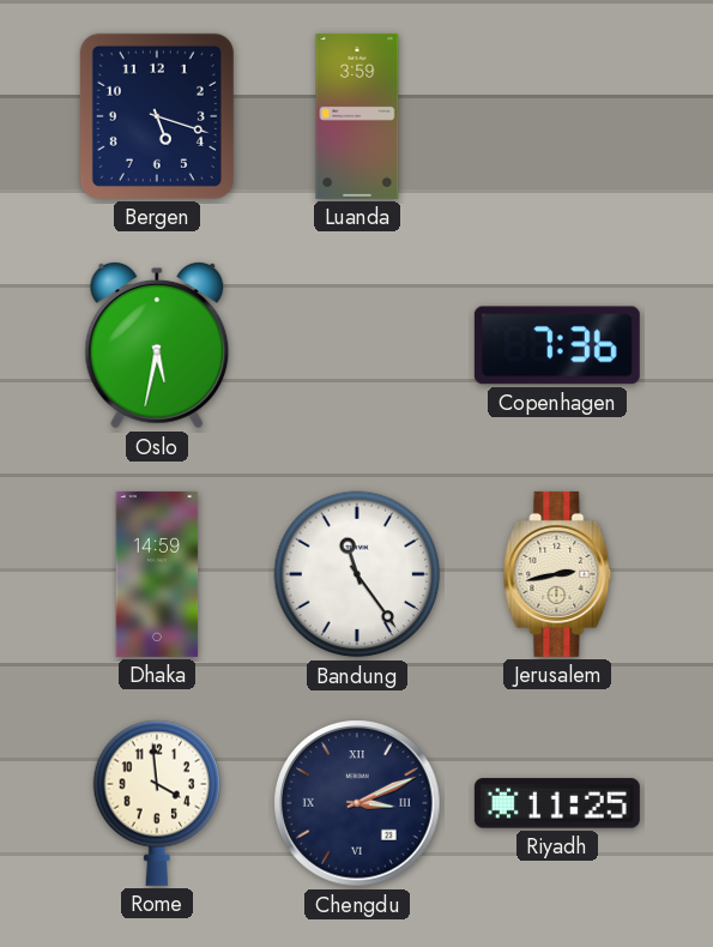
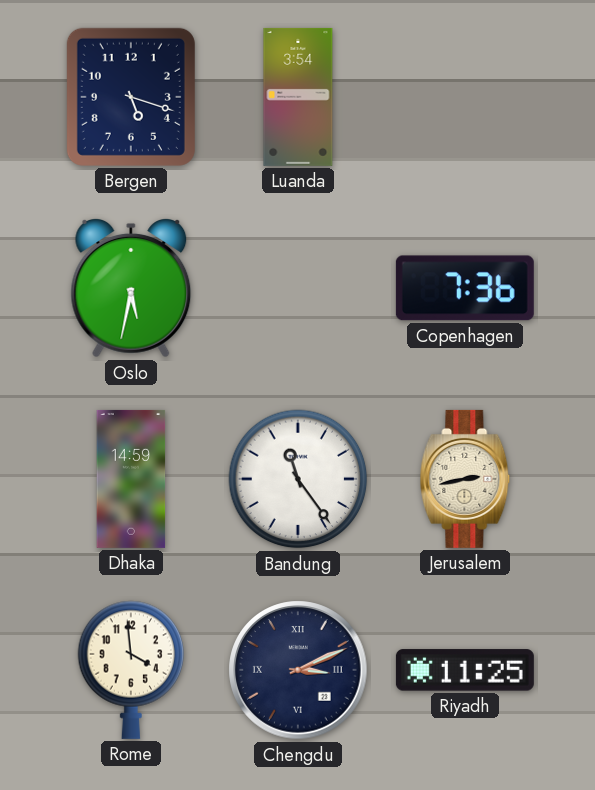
Luanda: 3:59 -> 3:54
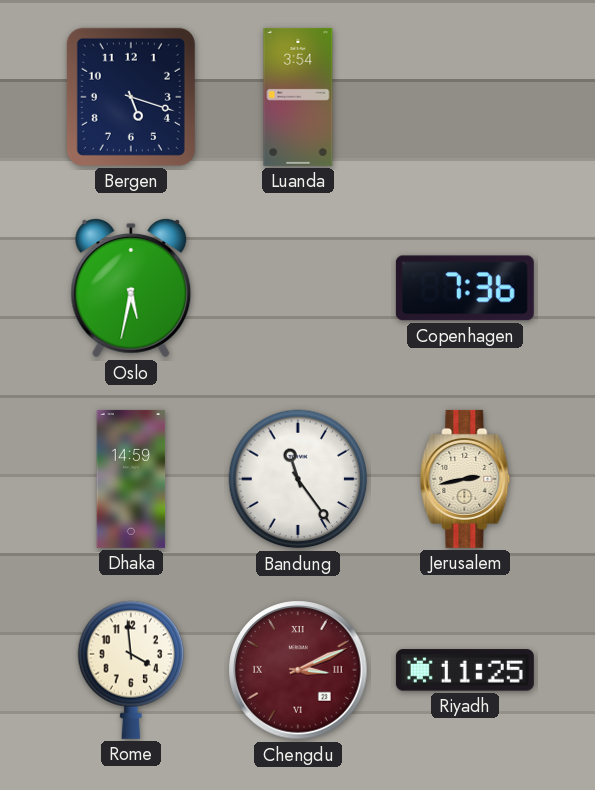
Chengdu dial: navy -> burgundy
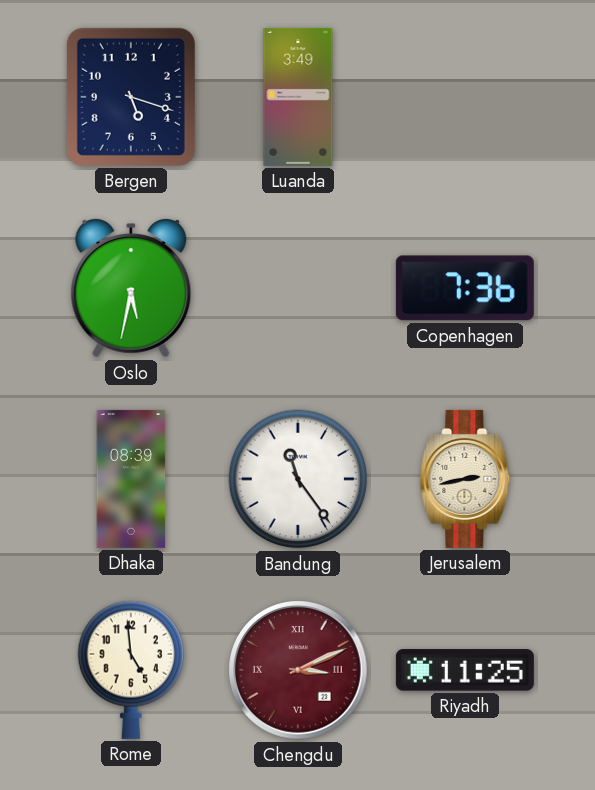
Luanda: 3:54 -> 3:49
Dhaka: 14:59 -> 08:39
Rome: 3:59 -> 4:59
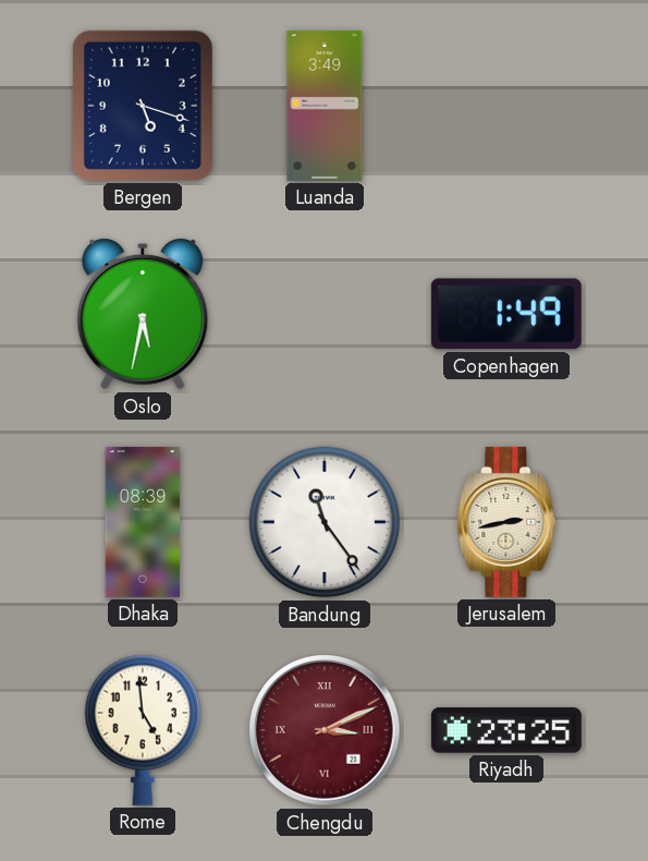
Copenhagen: 7:36 -> 1:49
Riyadh: 11:25 -> 23:25
